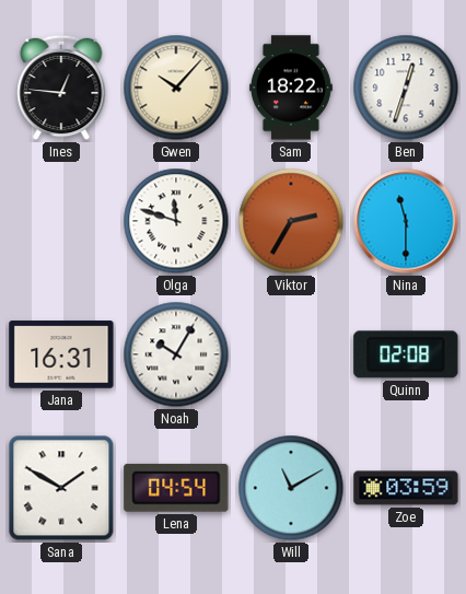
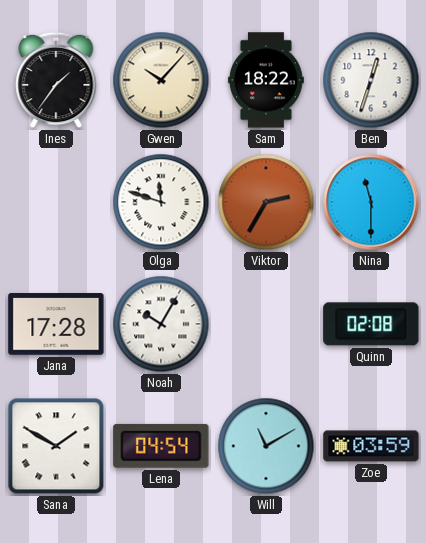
Ines: 12:46 -> 1:36
Jana: 16:31 -> 17:28
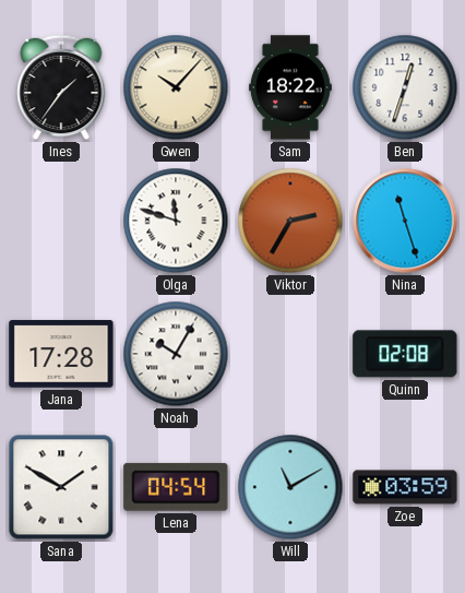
Nina: 11:30 -> 11:27
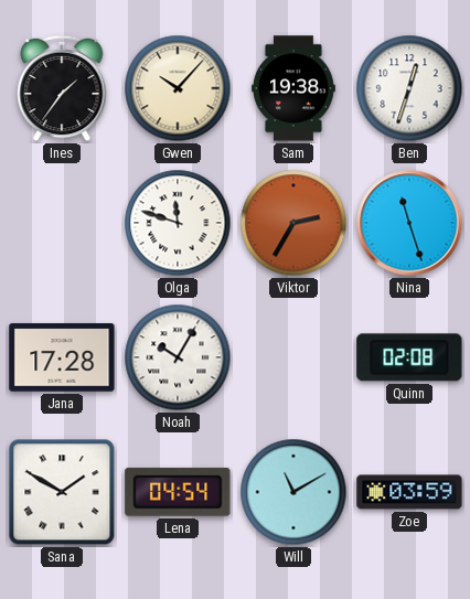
Sam: 18:22 -> 19:38
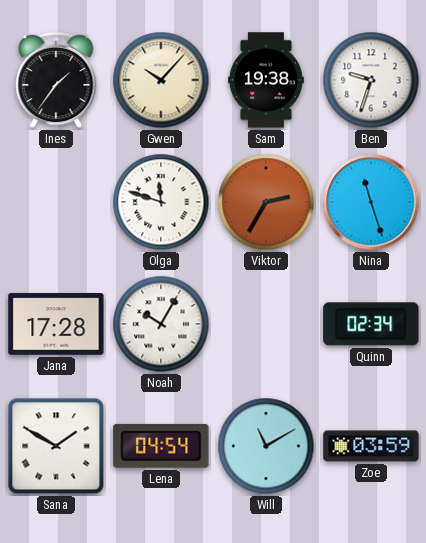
Ben: 12:33 -> 9:33
Quinn: 02:08 -> 02:34
